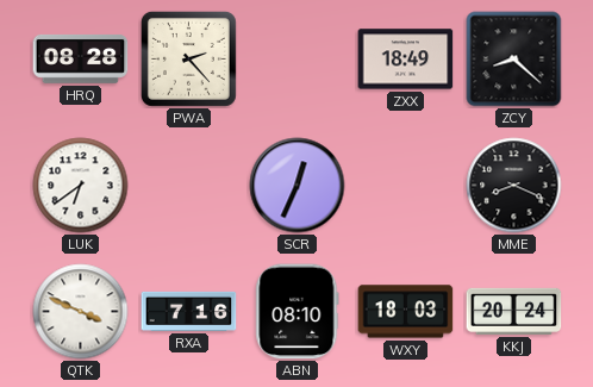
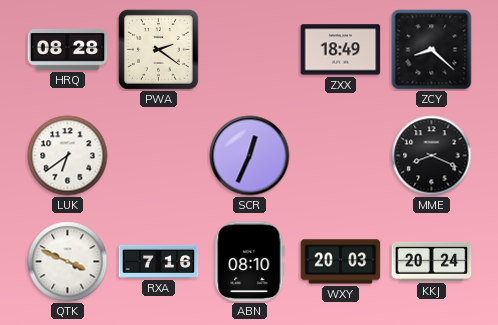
PWA: 2:23 -> 2:21
WXY: 18:03 -> 20:03
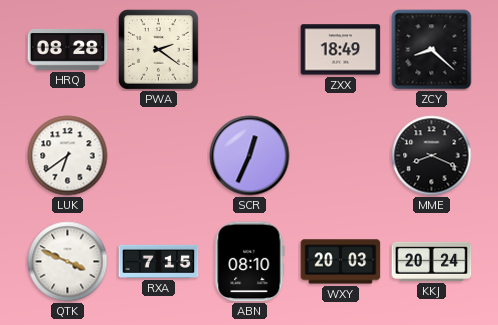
RXA: 7:16 -> 7:15
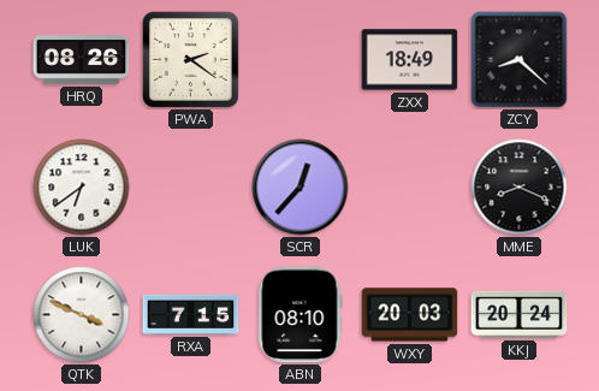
HRQ: 08:28 -> 08:26
SCR: 12:34 -> 12:37
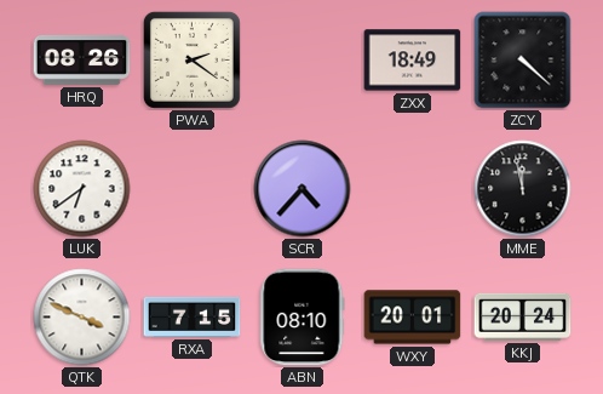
ZCY: 8:22 -> 4:22
SCR: 12:37 -> 4:37
MME: 8:19 -> 11:58
WXY: 20:03 -> 20:01
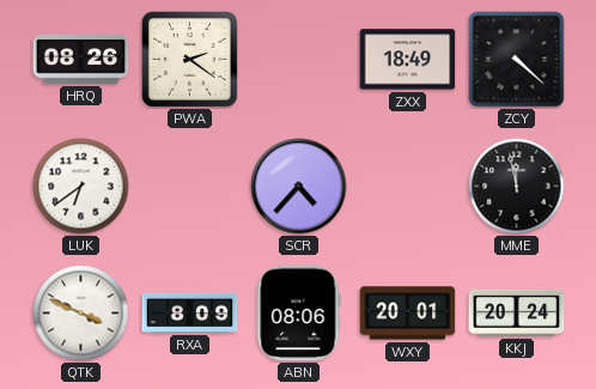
RXA: 7:15 -> 8:09
ABN: 08:10 -> 08:06
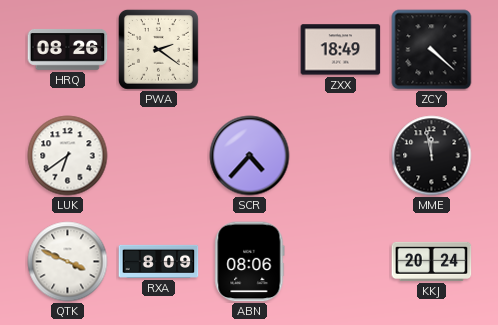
WXY: 20:01 -> none
